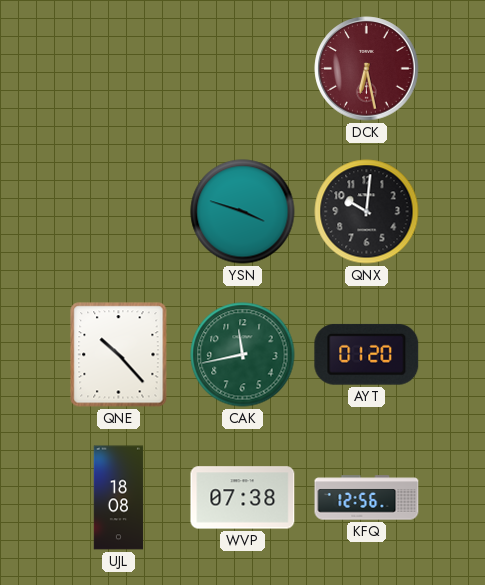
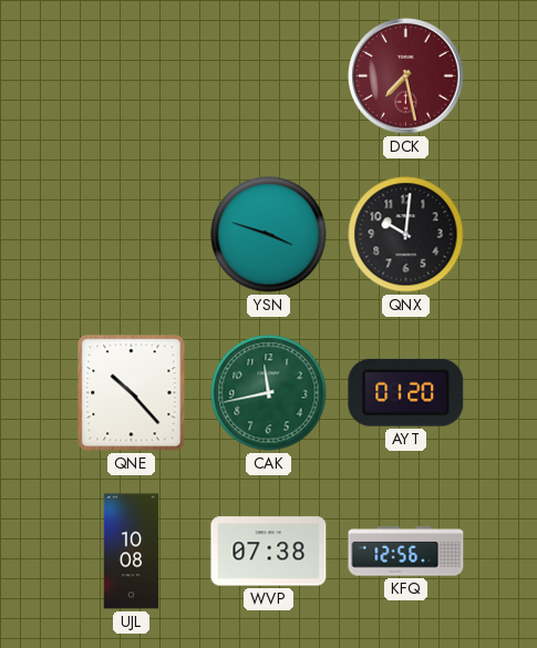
DCK: 6:28 -> 7:28
UJL: 18:08 -> 10:08
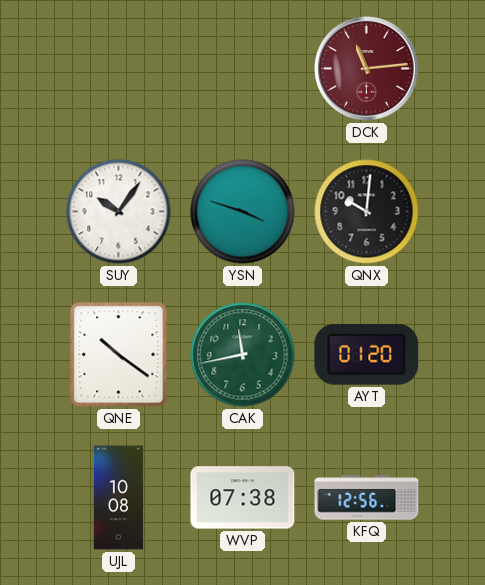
DCK: 7:28 -> 11:14
SUY: none -> 10:06
QNE: 10:23 -> 10:21
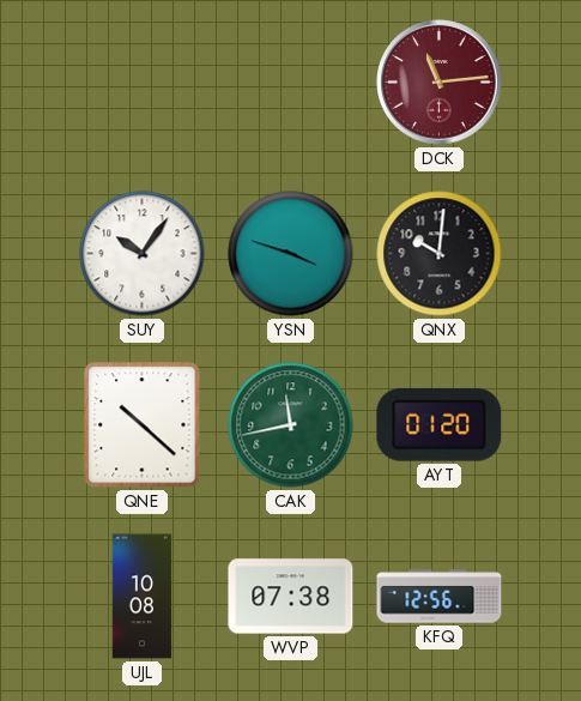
QNE: 10:21 -> 10:22
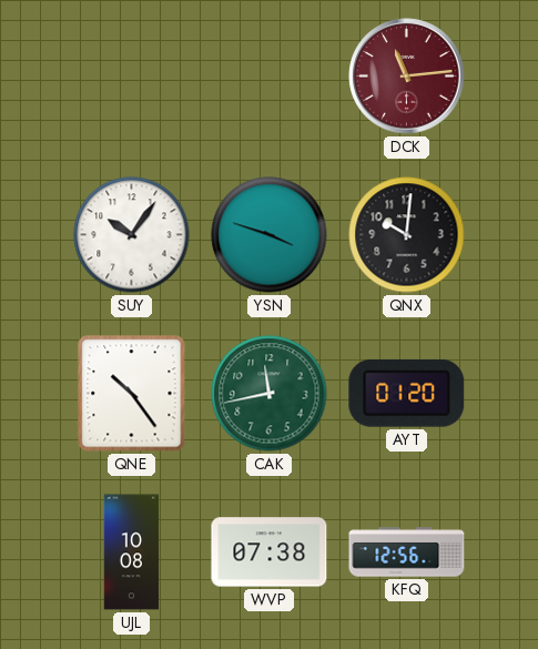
QNE: 10:22 -> 10:24
